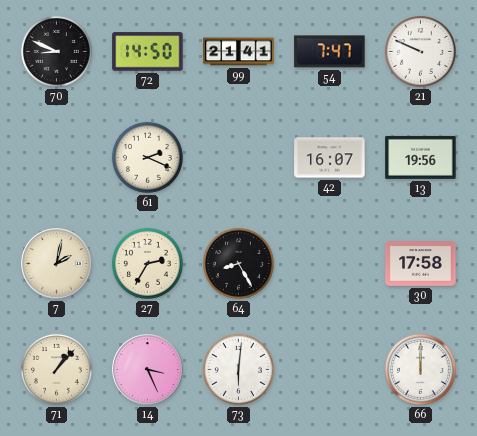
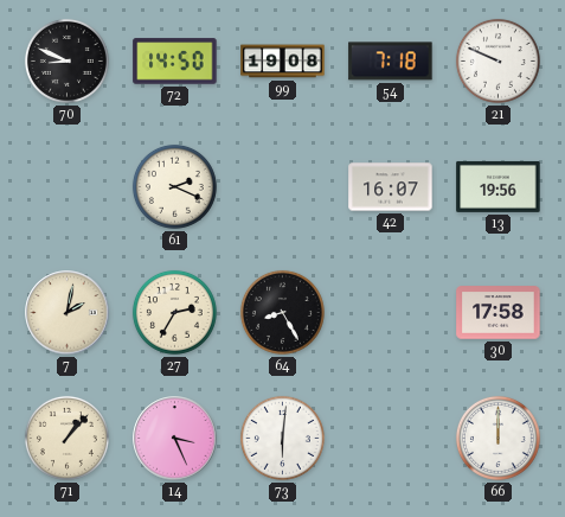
99: 21:41 -> 19:08
54: 7:47 -> 7:18
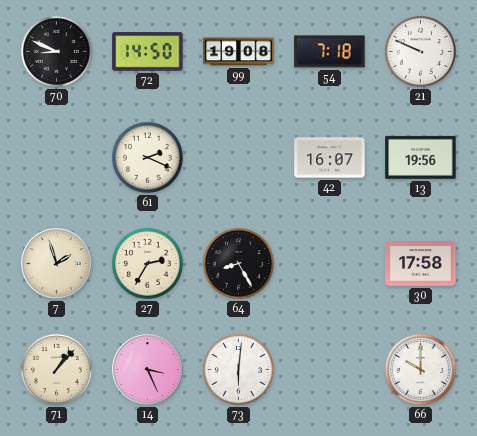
7: 2:02 -> 1:57
66: 12:00 -> 10:00
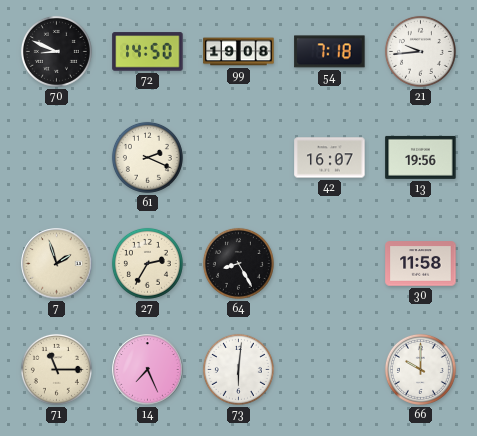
21: 9:49 -> 9:44
30: 17:58 -> 11:58
71: 1:07 -> 11:15
14: 3:26 -> 7:26
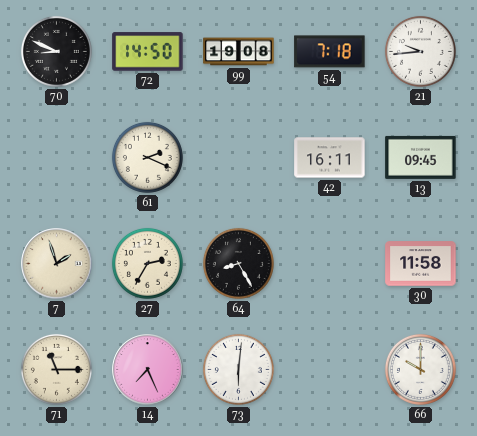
42: 16:07 -> 16:11
13: 19:56 -> 09:45
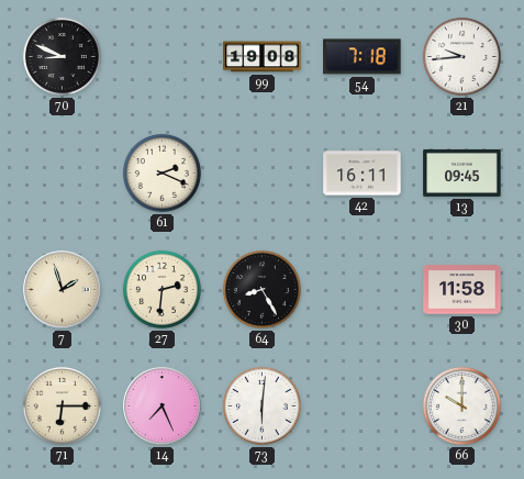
72: 14:50 -> none
27: 2:35 -> 2:31
71: 11:15 -> 6:15
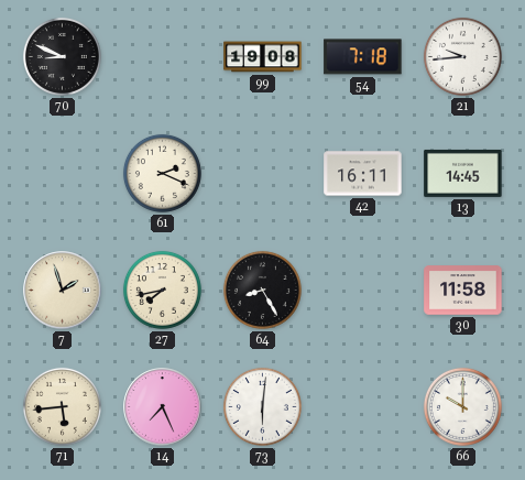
13: 09:45 -> 14:45
27: 2:31 -> 7:43
71: 6:15 -> 5:44
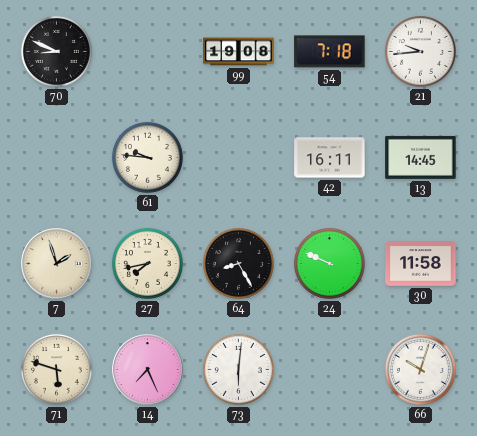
61: 2:19 -> 9:46
24: none -> 9:49
71: 5:44 -> 5:48
66: 10:00 -> 10:03
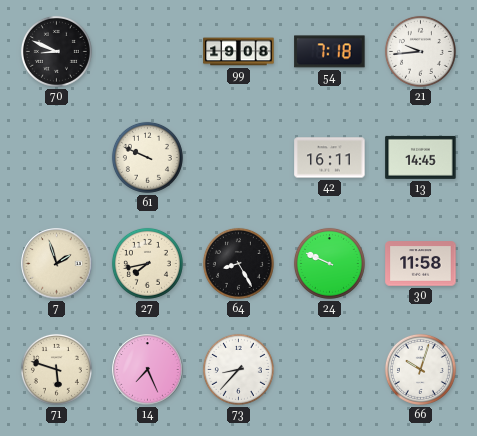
61: 9:46 -> 9:49
73: 6:01 -> 8:37
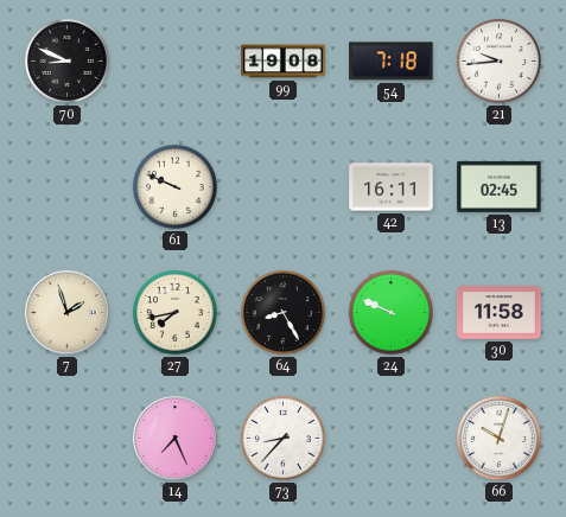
13: 14:45 -> 02:45
71: 5:48 -> none
